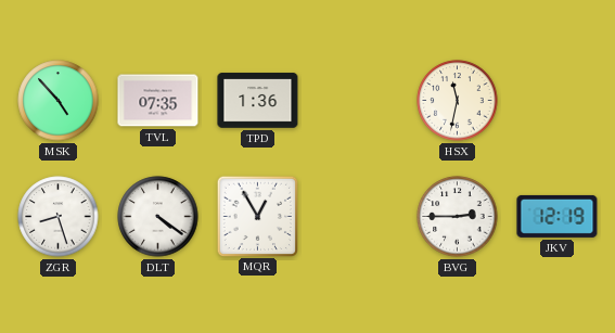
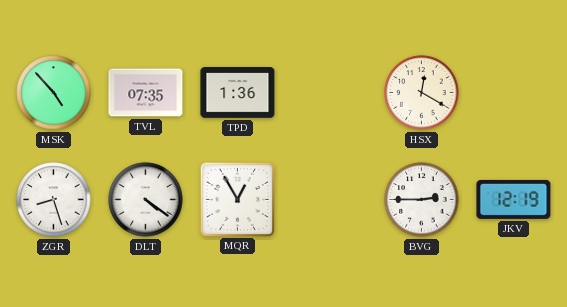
HSX: 11:32 -> 12:20
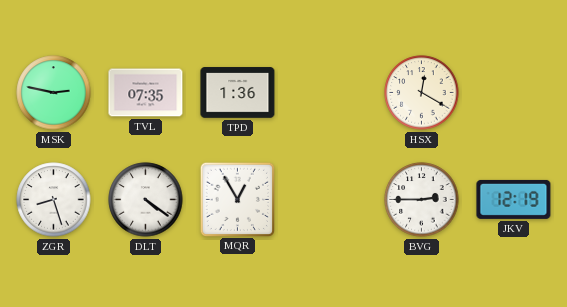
MSK: 4:53 -> 2:47
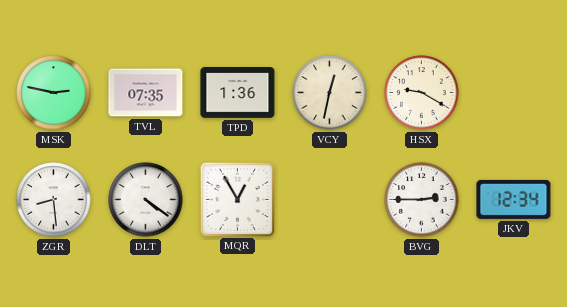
VCY: none -> 12:32
HSX: 12:20 -> 9:20
ZGR: 8:27 -> 8:29
JKV: 12:19 -> 12:34
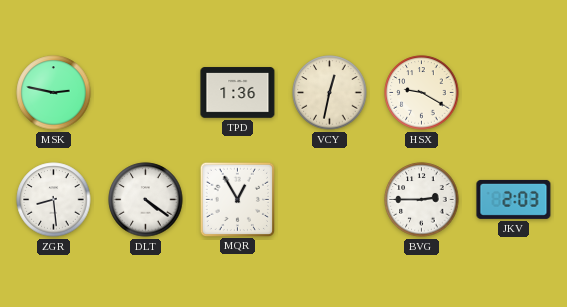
TVL: 07:35 -> none
JKV: 12:34 -> 2:03
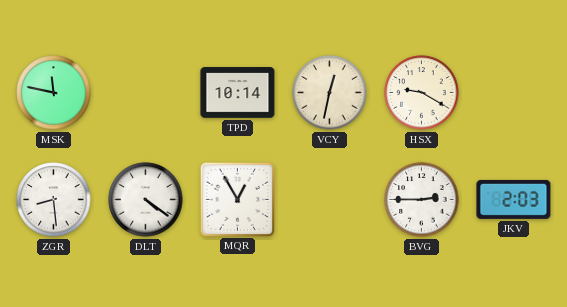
MSK: 2:47 -> 11:47
TPD: 1:36 -> 10:14
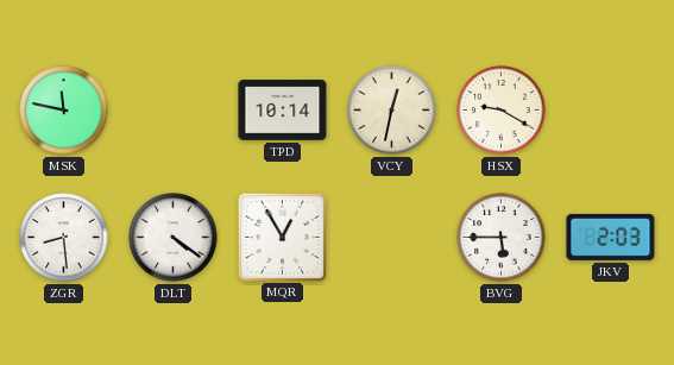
BVG: 2:45 -> 5:45
